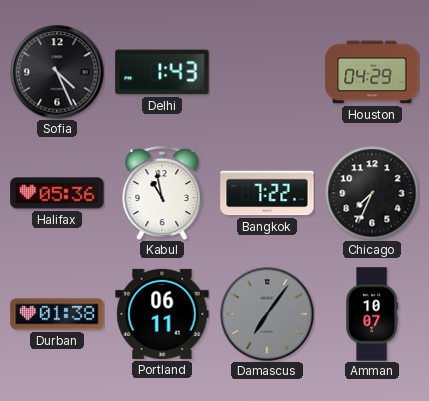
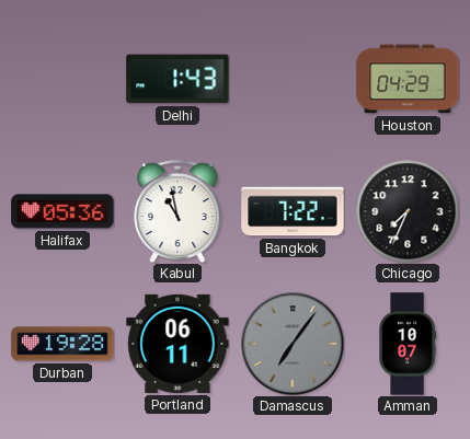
Sofia: 4:26 -> none
Durban: 01:38 -> 19:28
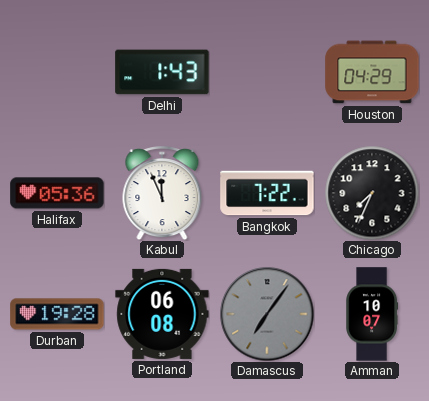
Kabul: 10:58 -> 11:56
Portland: 06:11 -> 06:08
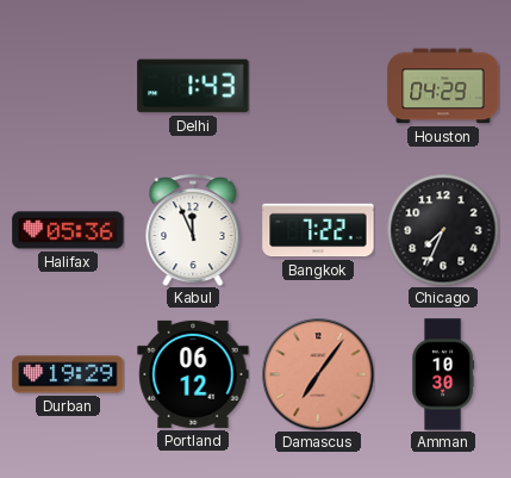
Durban: 19:28 -> 19:29
Portland: 06:08 -> 06:12
Damascus dial: grey -> salmon
Amman: 10:07 -> 10:30
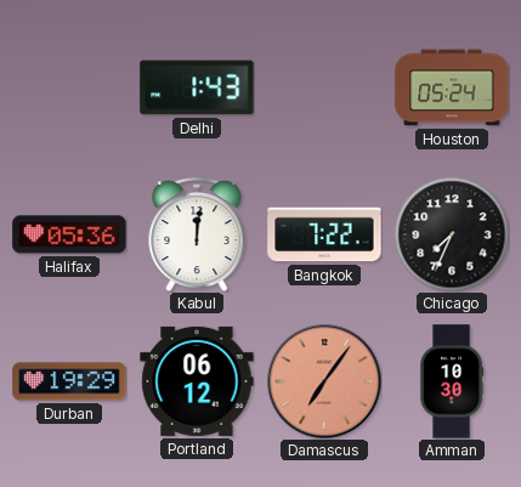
Houston: 04:29 -> 05:24
Kabul: 11:56 -> 12:01
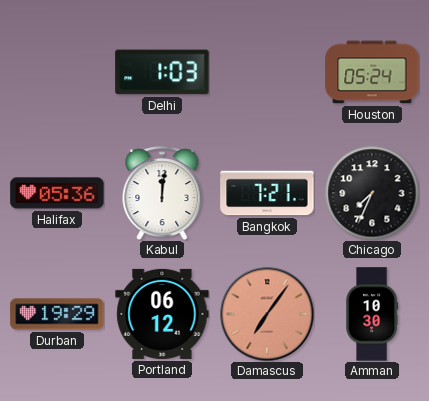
Delhi: 1:43 -> 1:03
Bangkok: 7:22 -> 7:21
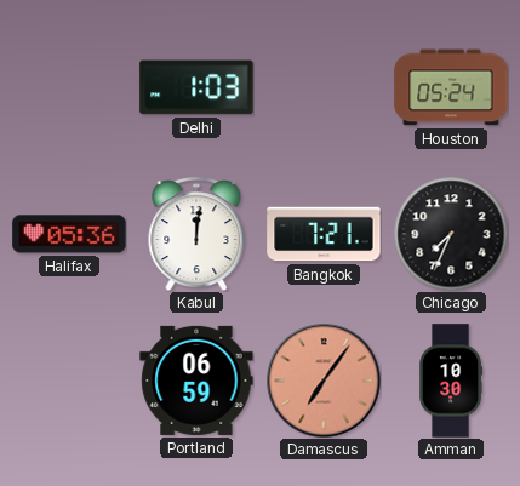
Durban: 19:29 -> none
Portland: 06:12 -> 06:59
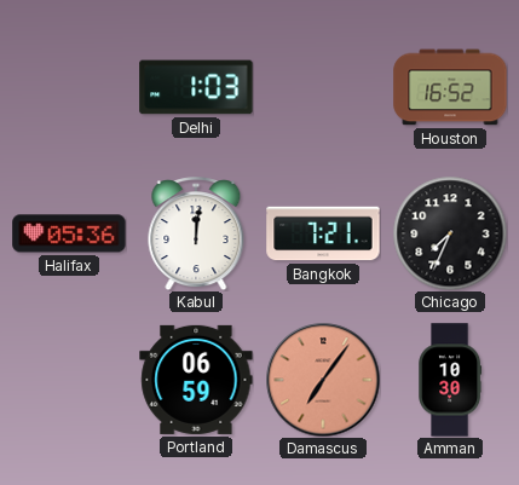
Houston: 05:24 -> 16:52
